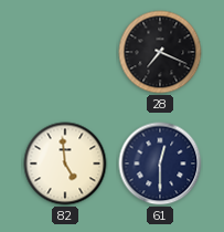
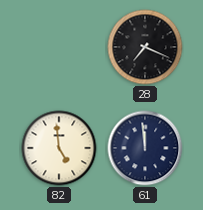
61: 12:30 -> 11:59
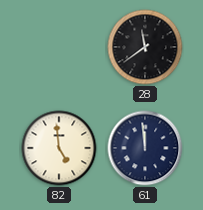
28: 7:19 -> 11:39
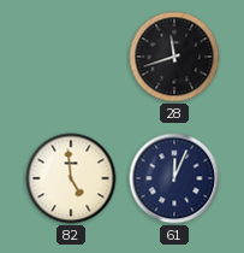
28: 11:39 -> 11:42
61: 11:59 -> 12:04
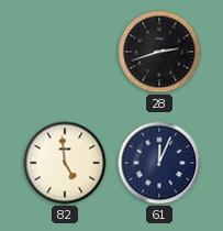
28: 11:42 -> 2:42
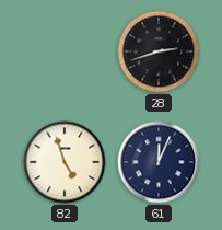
82: 4:59 -> 4:57
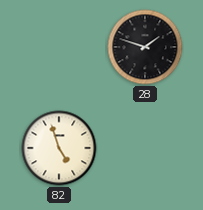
28: 2:42 -> 1:48
61: 12:04 -> none
